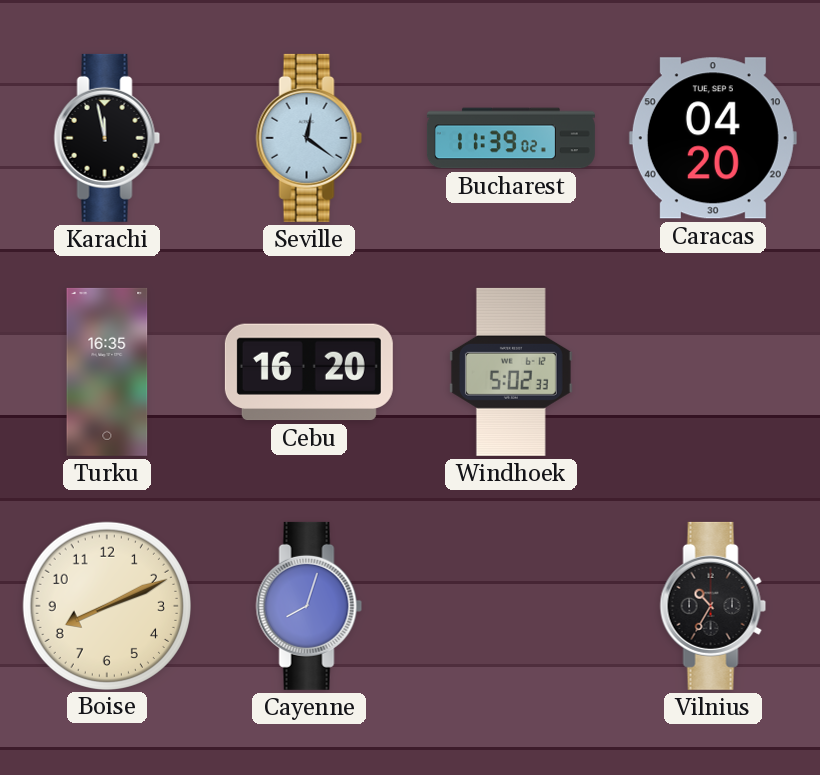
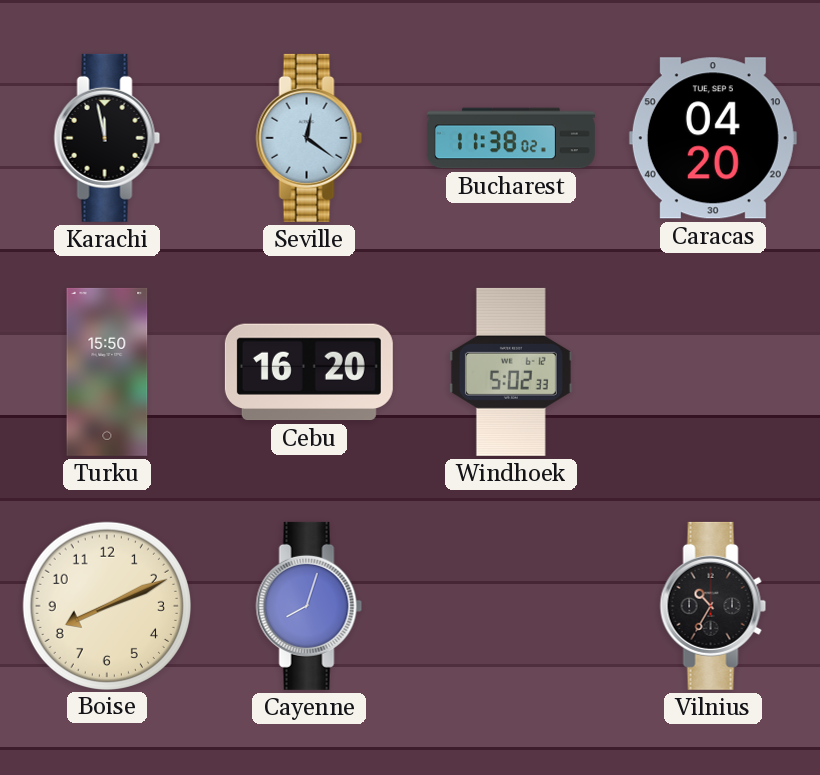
Bucharest: 11:39 -> 11:38
Turku: 16:35 -> 15:50
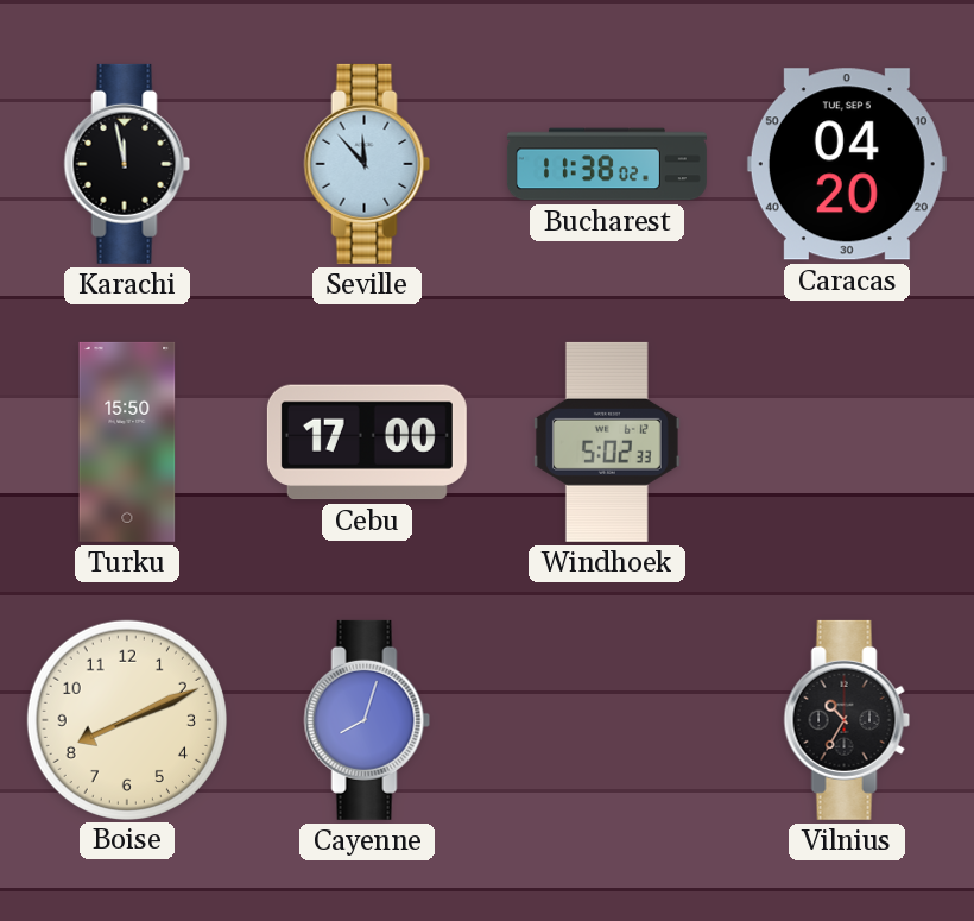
Seville: 12:21 -> 11:53
Cebu: 16:20 -> 17:00
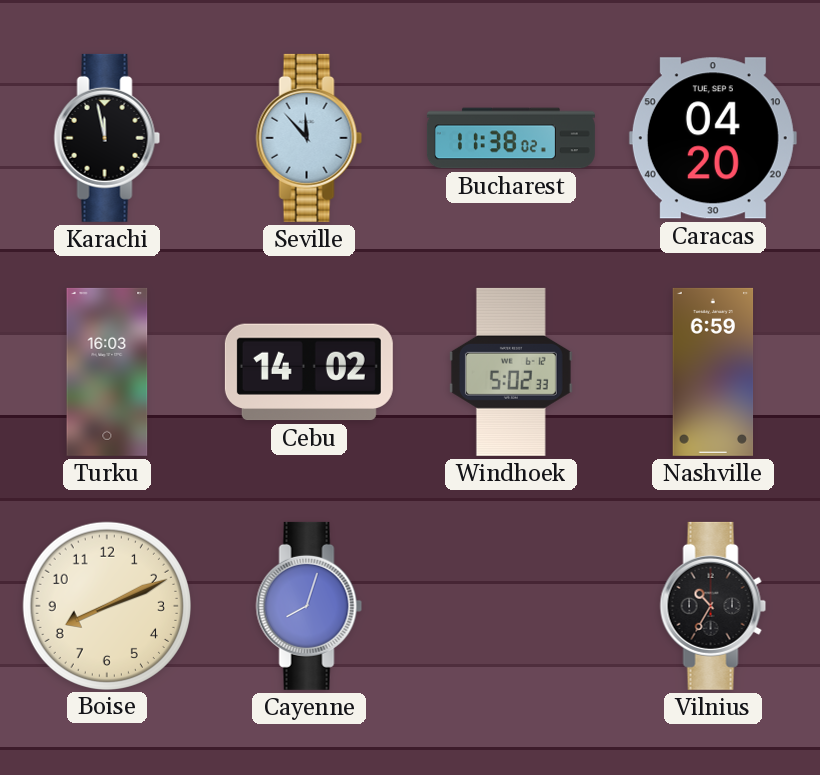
Turku: 15:50 -> 16:03
Cebu: 17:00 -> 14:02
Nashville: none -> 6:59
